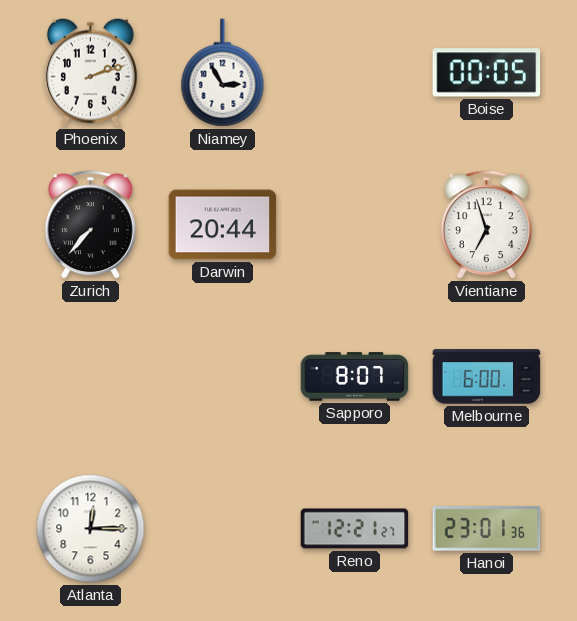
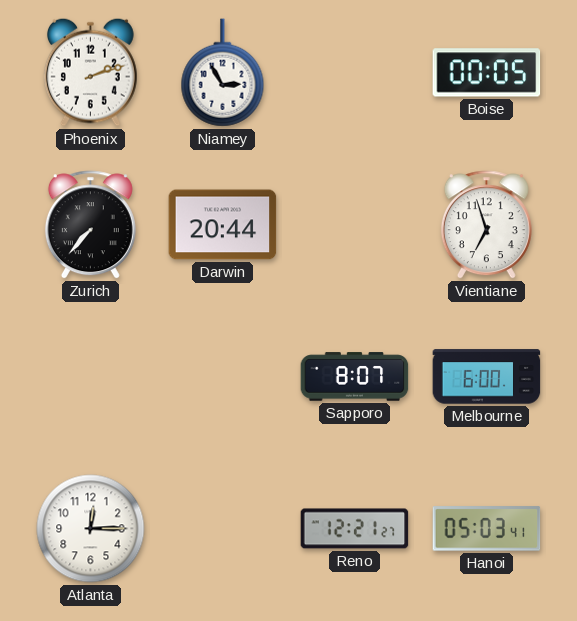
Hanoi: 23:01 -> 05:03
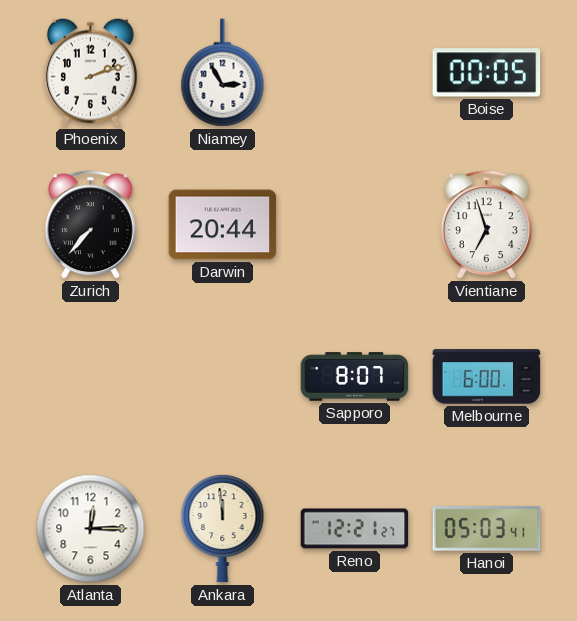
Ankara: none -> 11:59
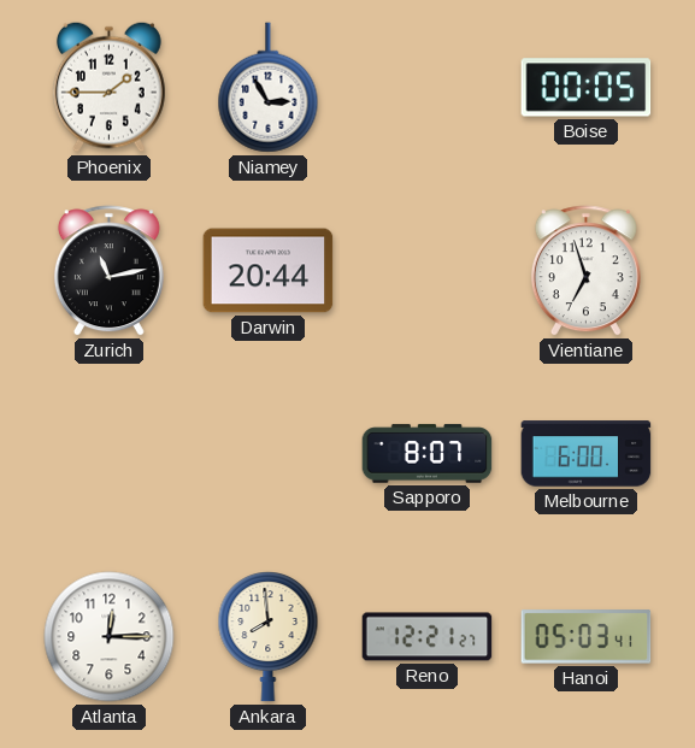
Phoenix: 2:12 -> 1:45
Zurich: 7:37 -> 11:13
Ankara: 11:59 -> 7:59
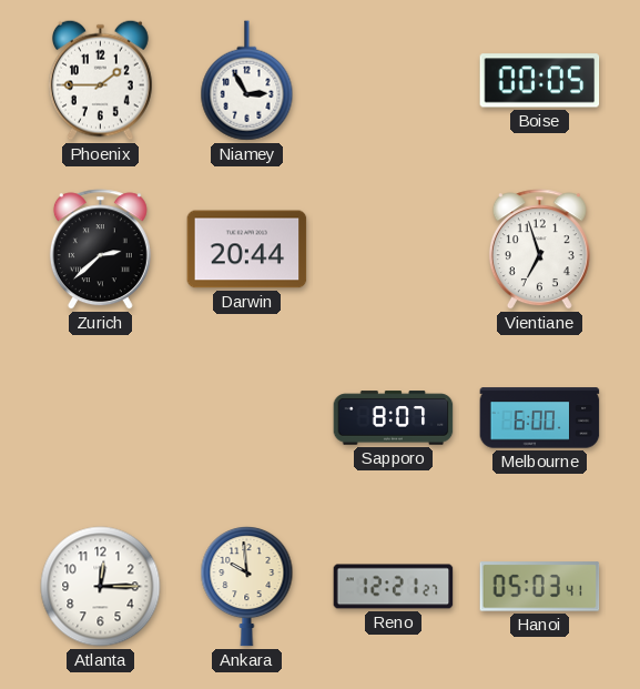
Zurich: 11:13 -> 2:38
Ankara: 7:59 -> 9:59
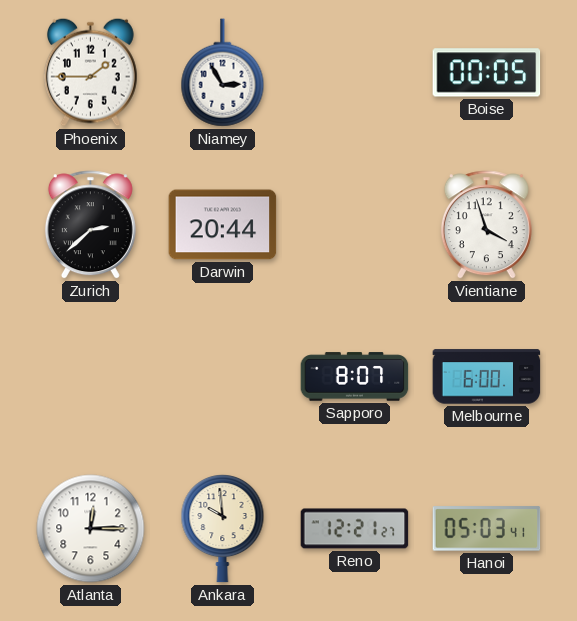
Vientiane: 6:57 -> 3:57
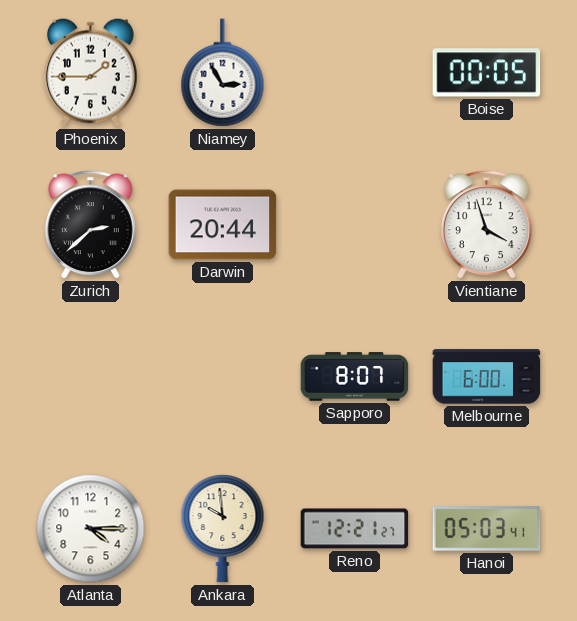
Atlanta: 12:15 -> 4:15
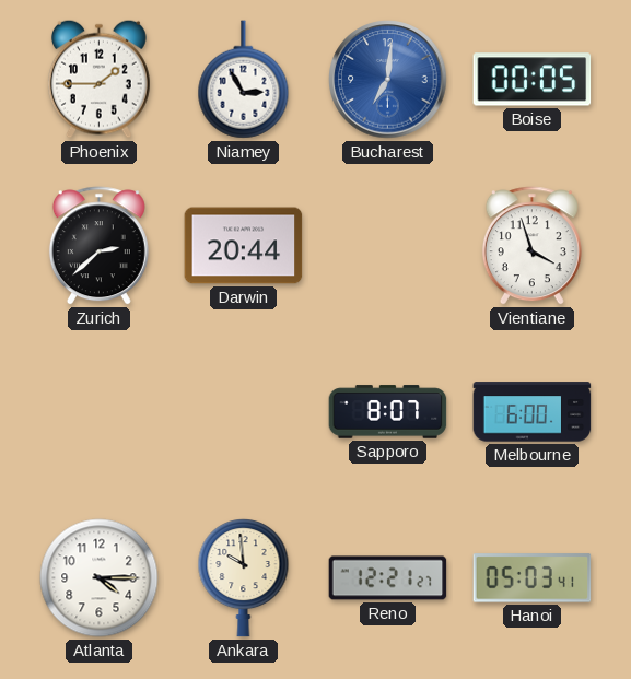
Bucharest: none -> 7:01
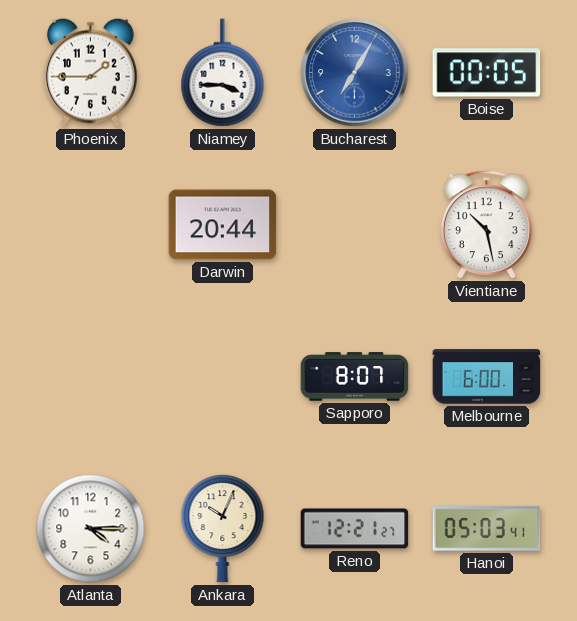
Niamey: 2:55 -> 3:45
Bucharest: 7:01 -> 7:05
Zurich: 2:38 -> none
Vientiane: 3:57 -> 10:28
Ankara: 9:59 -> 10:04
